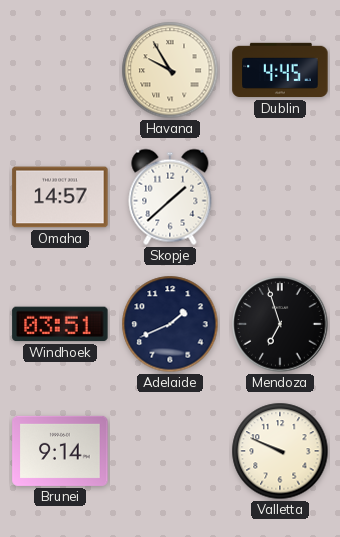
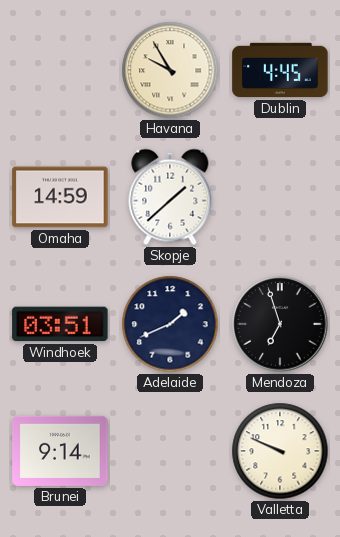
Omaha: 14:57 -> 14:59
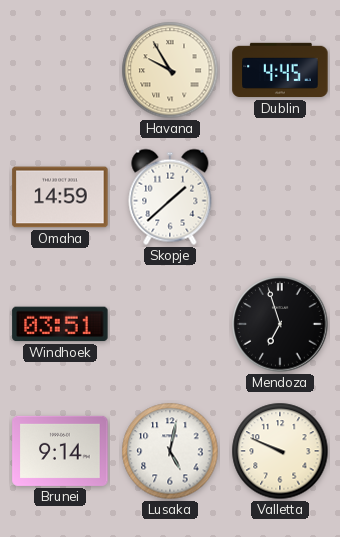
Adelaide: 1:41 -> none
Lusaka: none -> 5:02
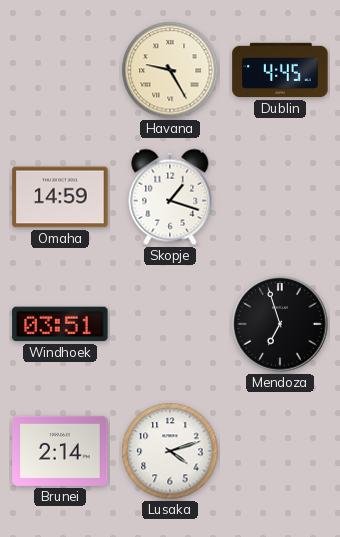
Havana: 9:55 -> 9:25
Skopje: 1:38 -> 1:18
Brunei: 9:14 -> 2:14
Lusaka: 5:02 -> 4:12
Valletta: 9:49 -> none
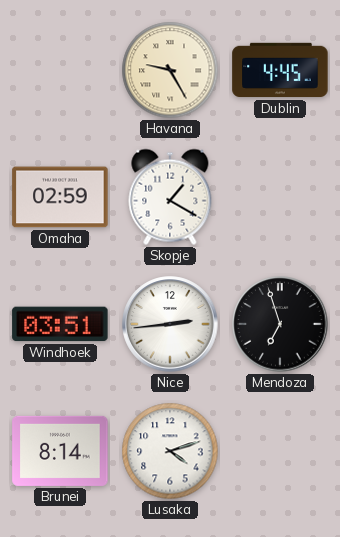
Omaha: 14:59 -> 02:59
Skopje: 1:18 -> 1:20
Nice: none -> 2:44
Brunei: 2:14 -> 8:14
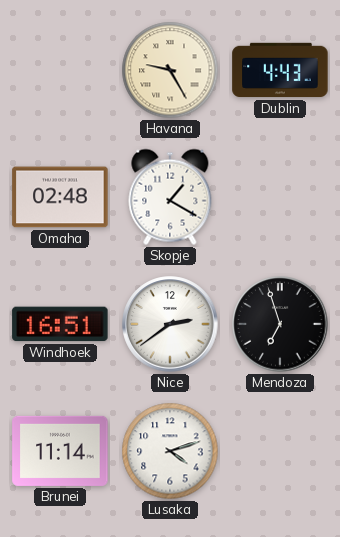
Dublin: 4:45 -> 4:43
Omaha: 02:59 -> 02:48
Windhoek: 03:51 -> 16:51
Nice: 2:44 -> 2:39
Brunei: 8:14 -> 11:14
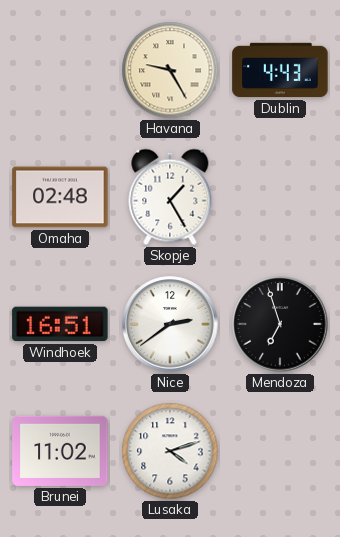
Skopje: 1:20 -> 1:25
Brunei: 11:14 -> 11:02
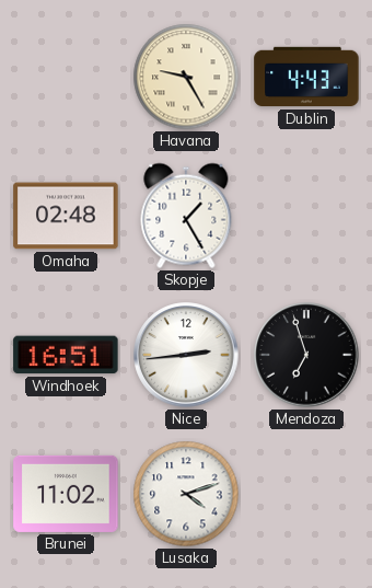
Nice: 2:39 -> 2:44
